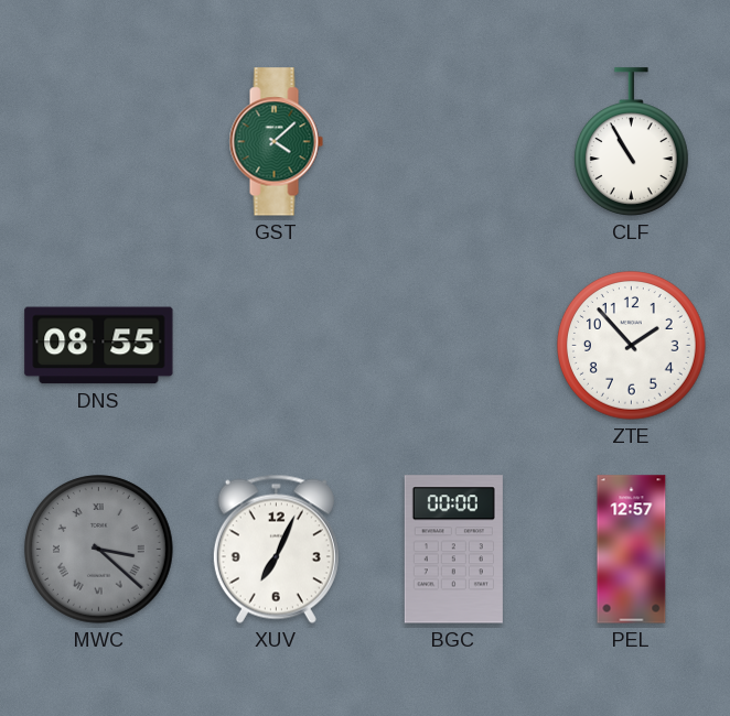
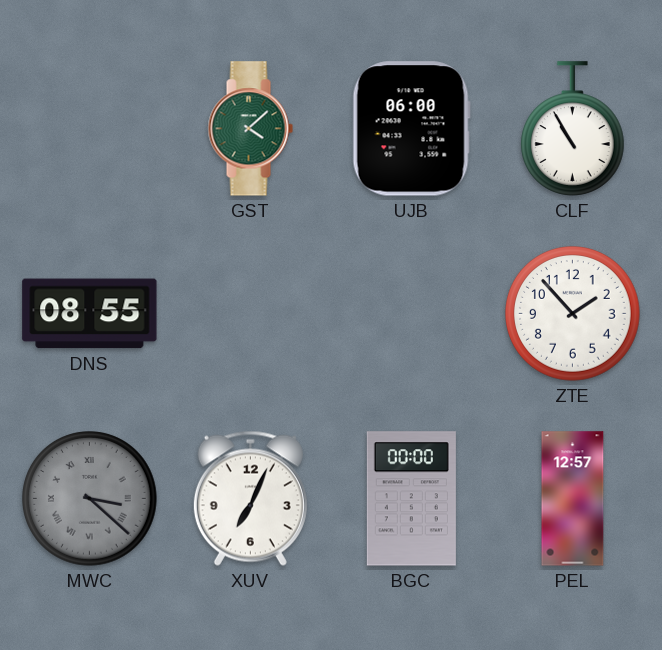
UJB: none -> 06:00
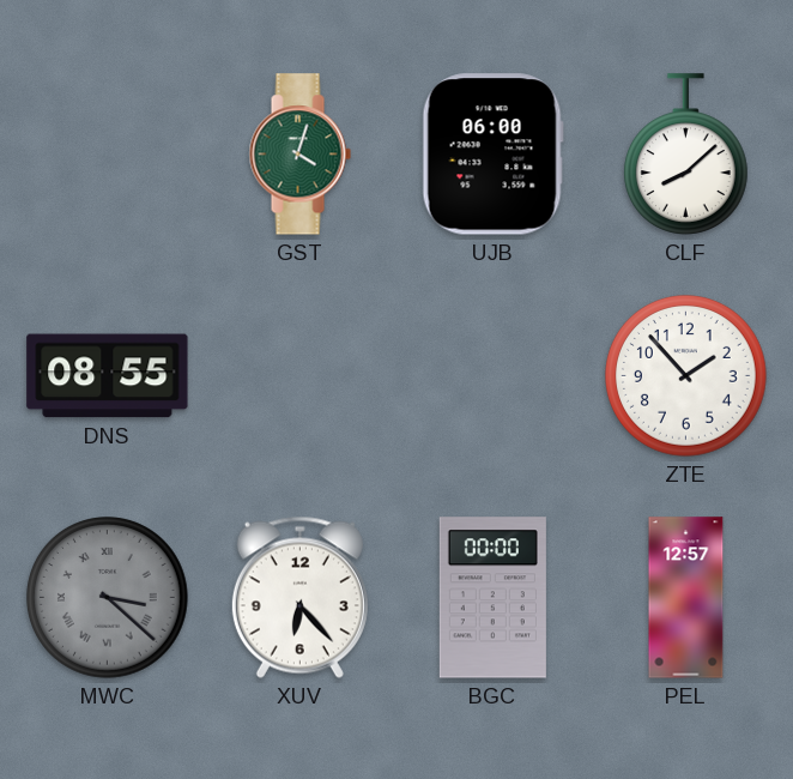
GST: 4:08 -> 4:03
CLF: 10:55 -> 8:08
XUV: 7:04 -> 6:23
